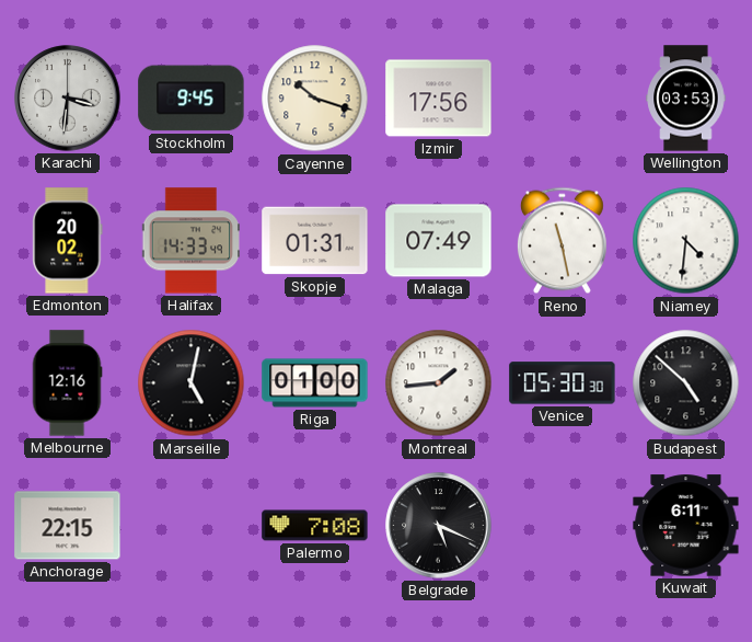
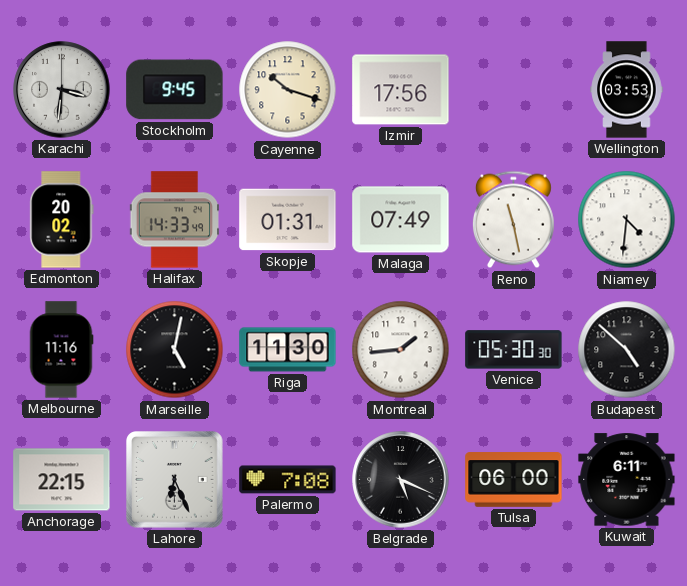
Melbourne: 12:16 -> 11:16
Riga: 01:00 -> 11:30
Lahore: none -> 6:26
Tulsa: none -> 06:00
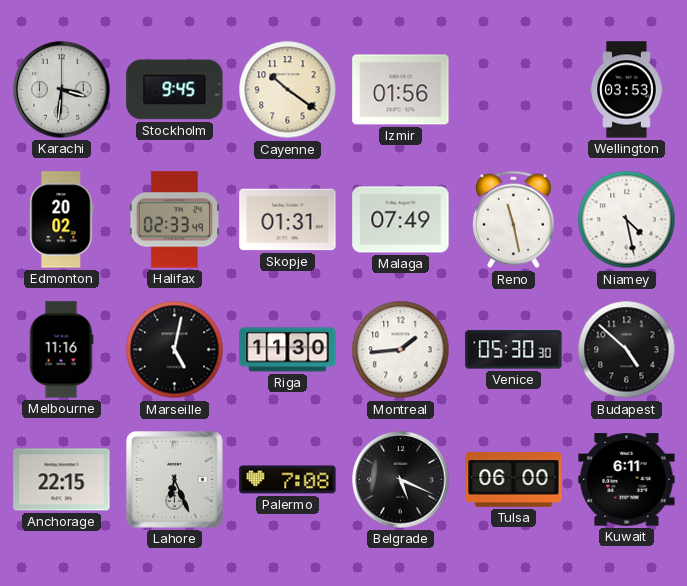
Cayenne: 10:18 -> 10:21
Izmir: 17:56 -> 01:56
Halifax: 14:33 -> 02:33
Niamey: 4:31 -> 4:28
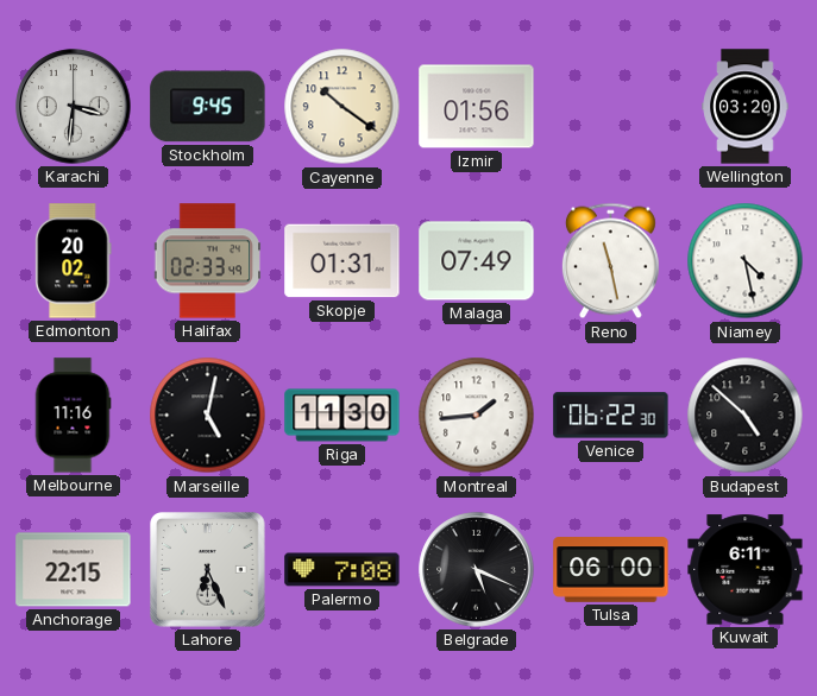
Wellington: 03:53 -> 03:20
Venice: 05:30 -> 06:22
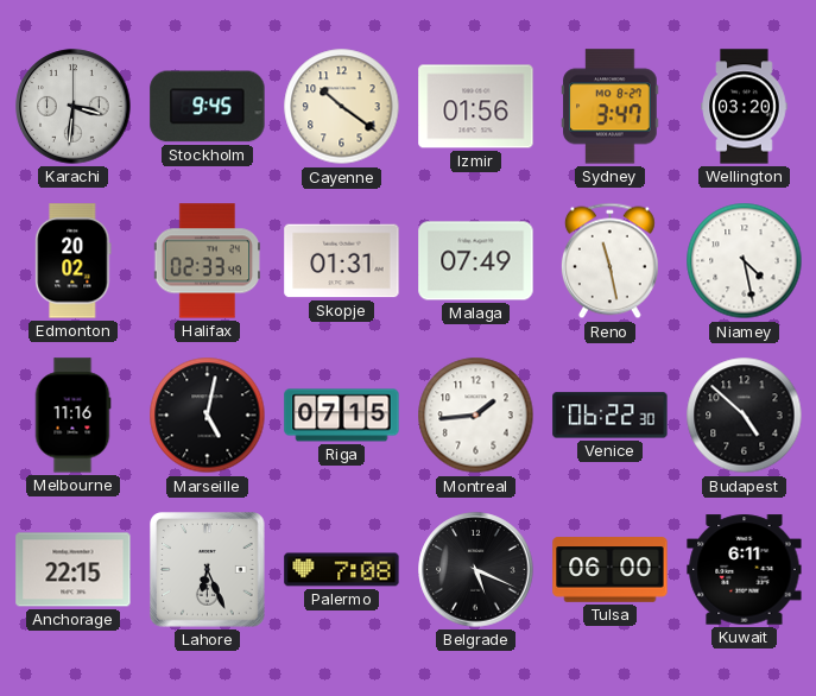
Sydney: none -> 3:47
Riga: 11:30 -> 07:15
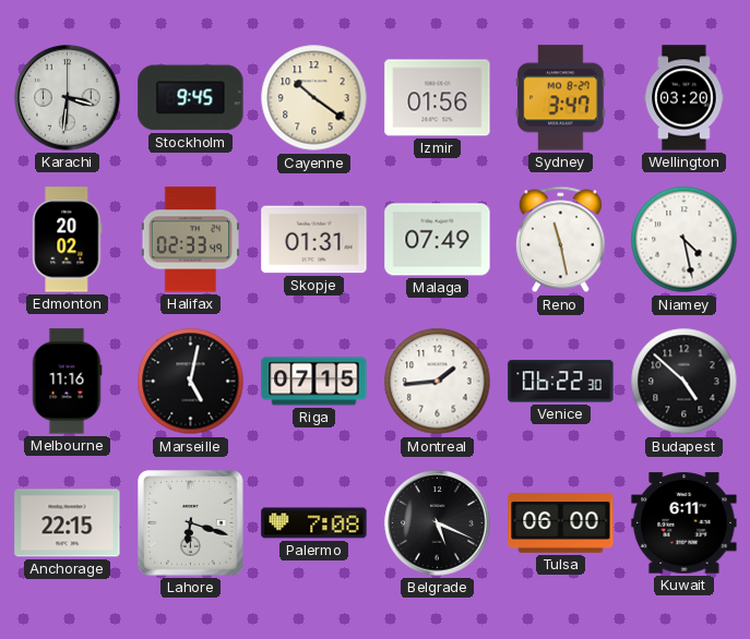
Lahore: 6:26 -> 6:18
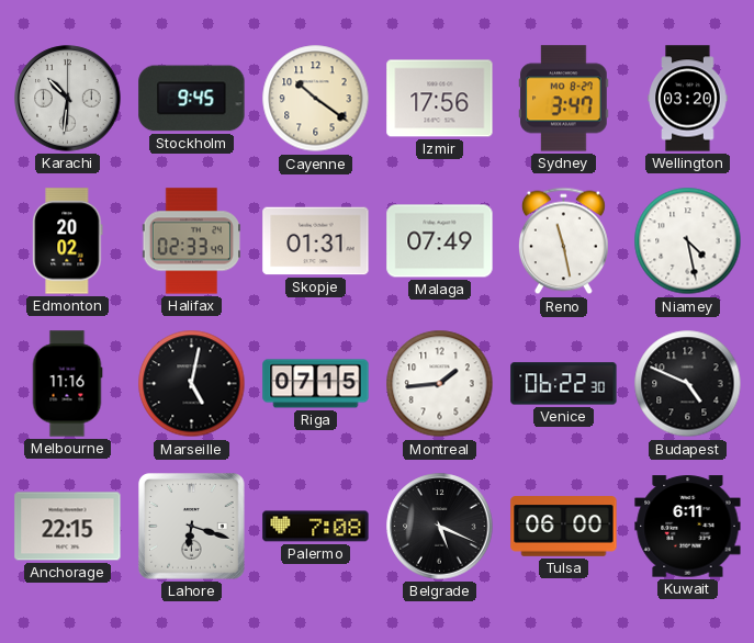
Karachi: 3:31 -> 10:31
Izmir: 01:56 -> 17:56
Budapest: 4:52 -> 4:49
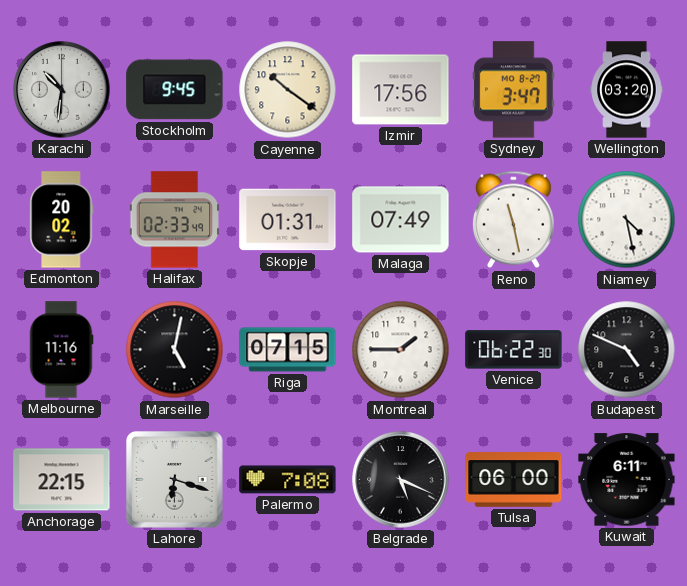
Montreal: 1:44 -> 1:45
